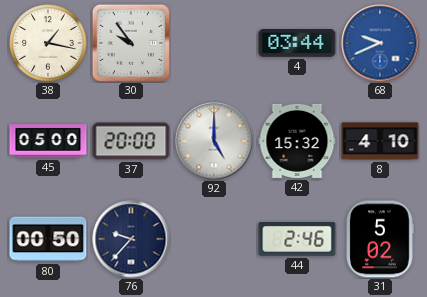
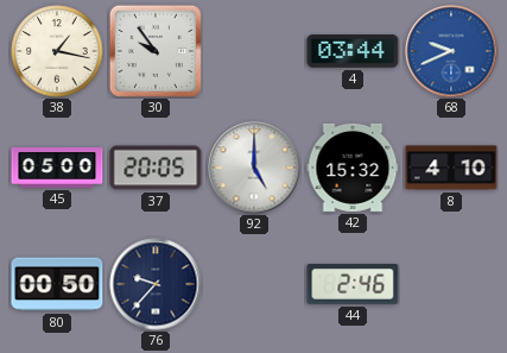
37: 20:00 -> 20:05
31: 5:02 -> none
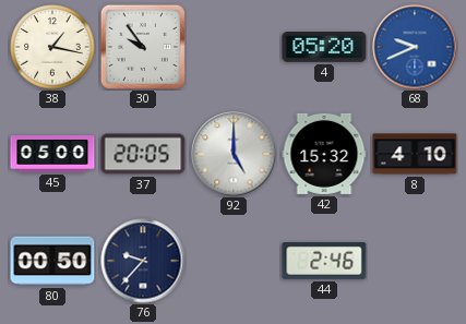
4: 03:44 -> 05:20
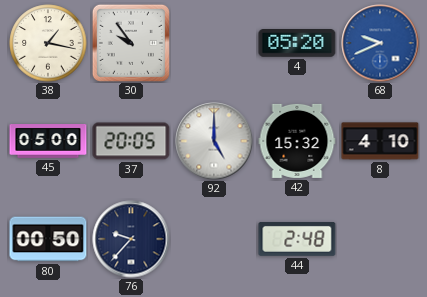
44: 2:46 -> 2:48
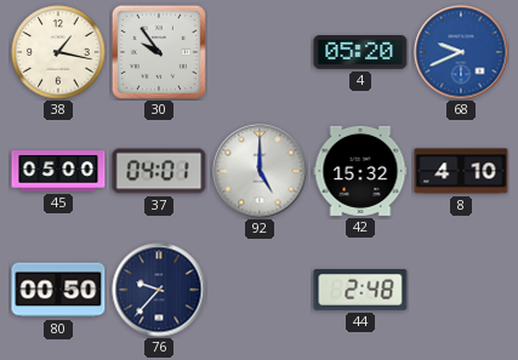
37: 20:05 -> 04:01
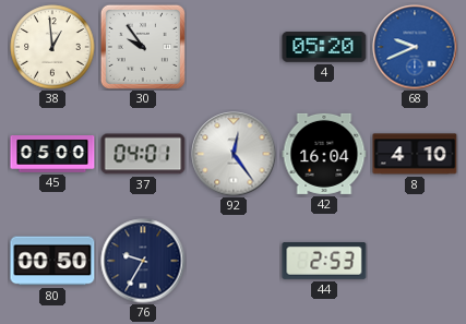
38: 1:17 -> 12:59
92: 5:00 -> 12:24
42: 15:32 -> 16:04
76: 9:37 -> 9:35
44: 2:48 -> 2:53
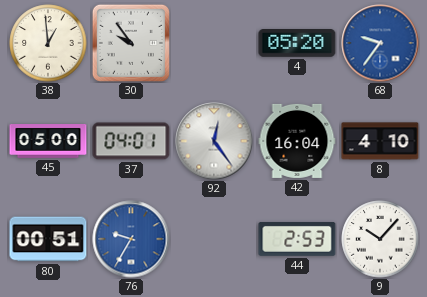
68: 9:41 -> 9:36
80: 00:50 -> 00:51
76 dial: navy -> blue
9: none -> 10:07
